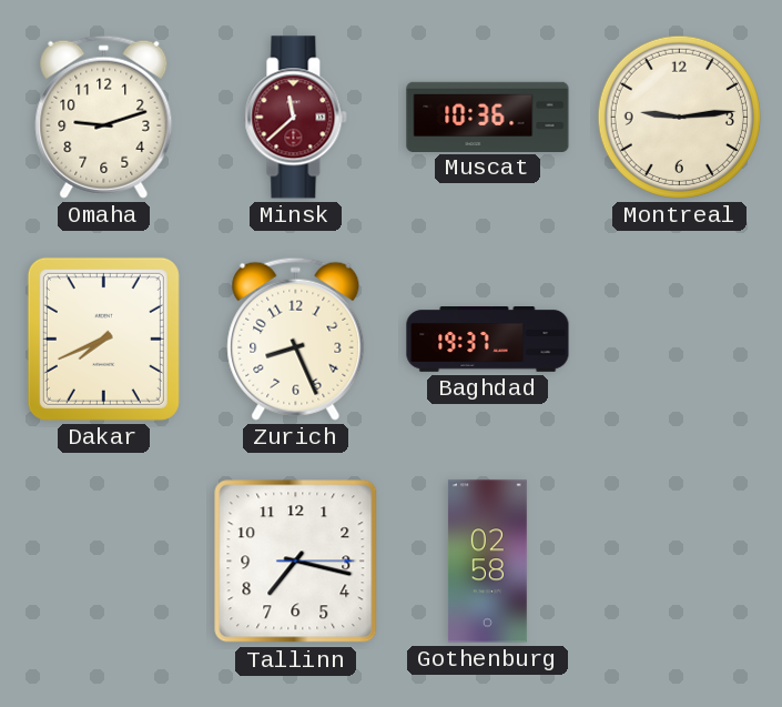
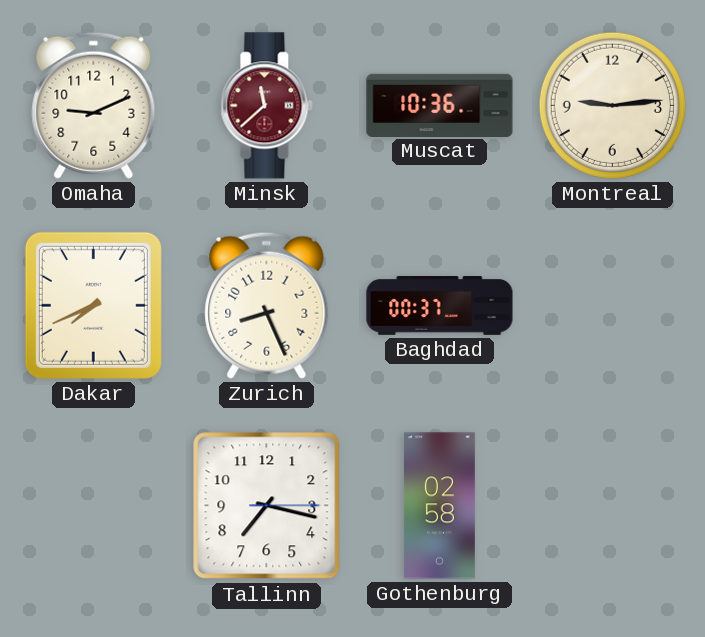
Omaha: 9:12 -> 9:11
Baghdad: 19:37 -> 00:37
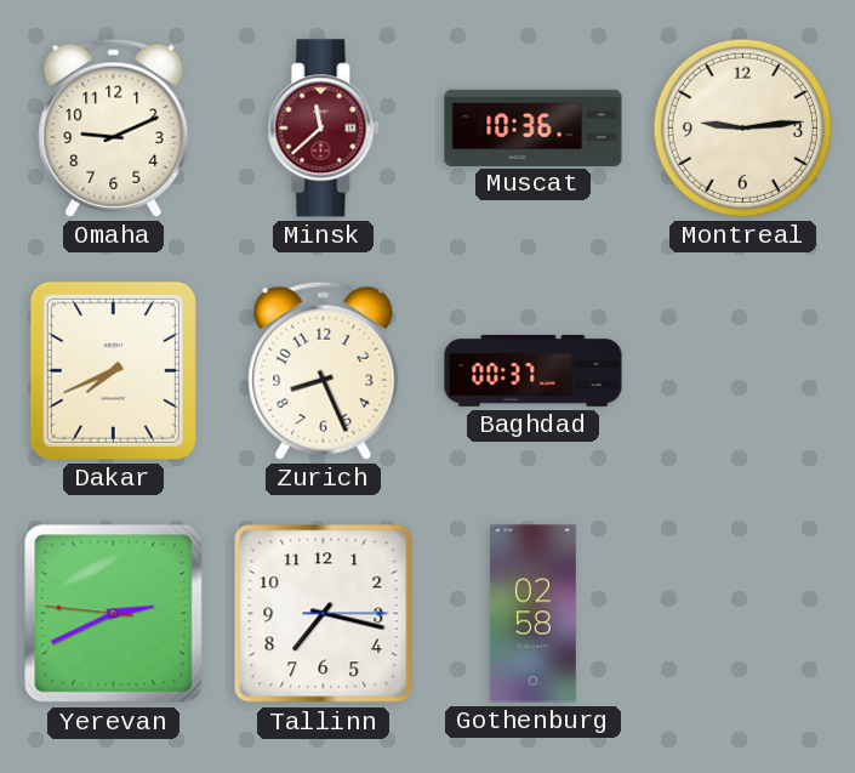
Yerevan: none -> 2:40
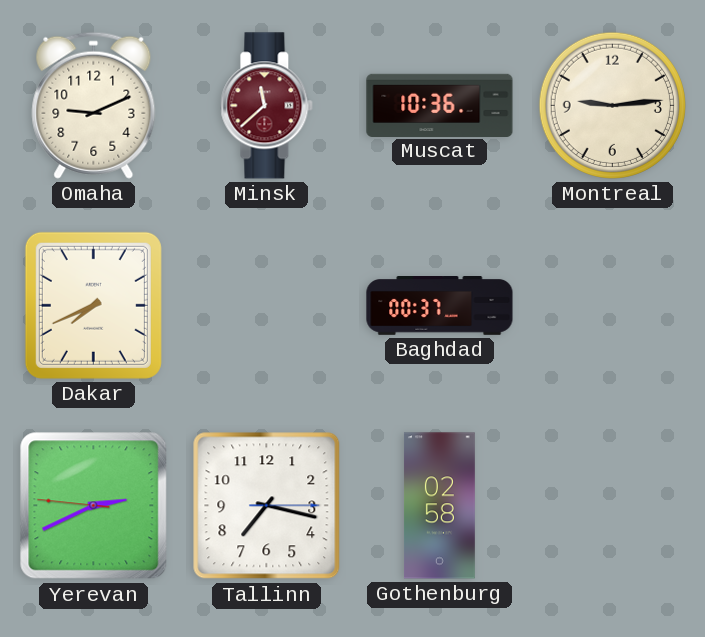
Zurich: 8:26 -> none
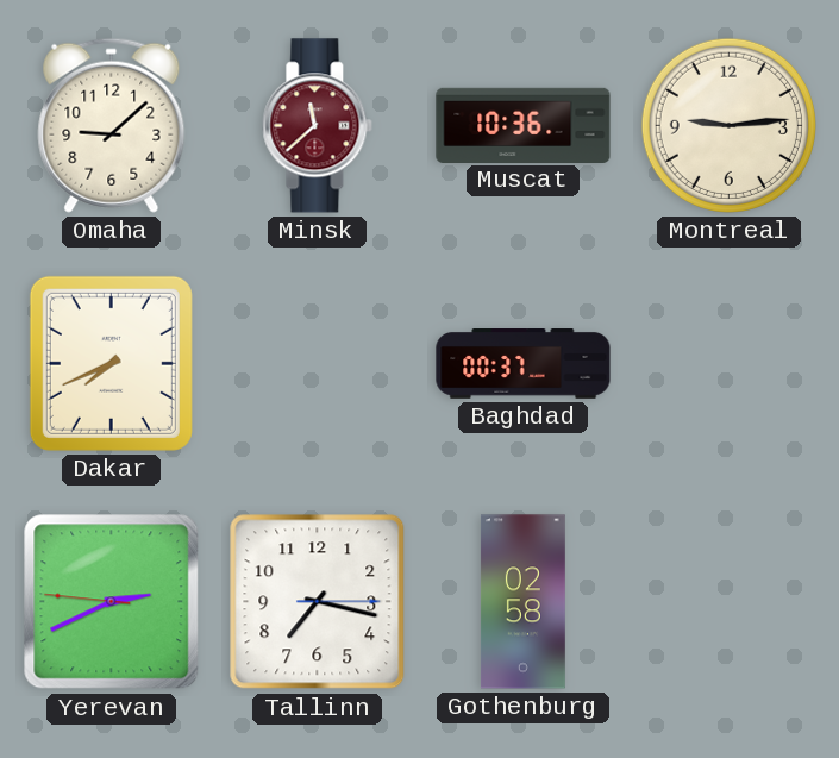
Omaha: 9:11 -> 9:08
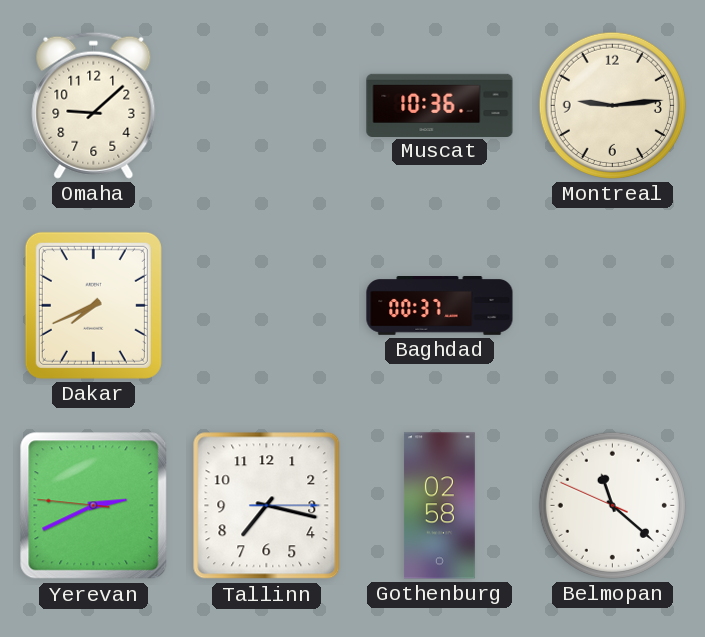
Minsk: 11:38 -> none
Belmopan: none -> 11:21
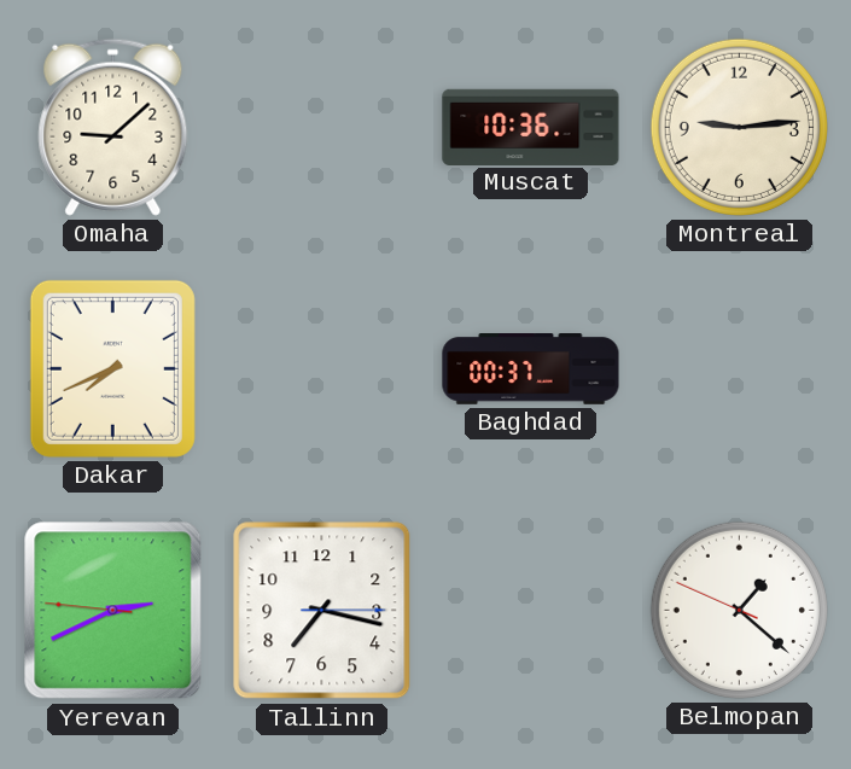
Gothenburg: 02:58 -> none
Belmopan: 11:21 -> 1:21
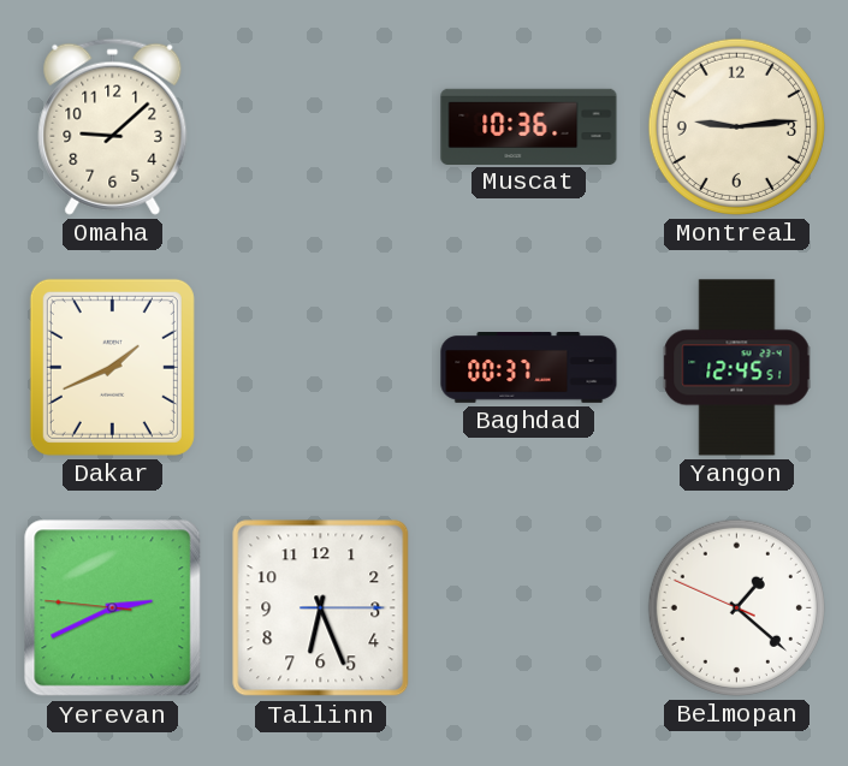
Dakar: 7:41 -> 1:41
Yangon: none -> 12:45
Tallinn: 7:17 -> 6:26
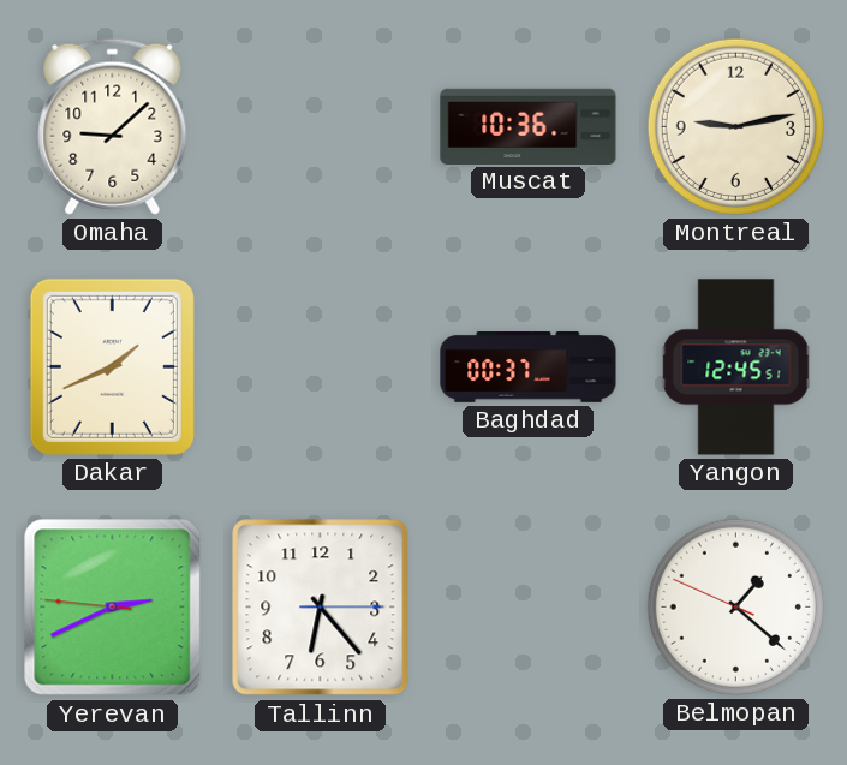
Montreal: 9:14 -> 9:13
Tallinn: 6:26 -> 6:23
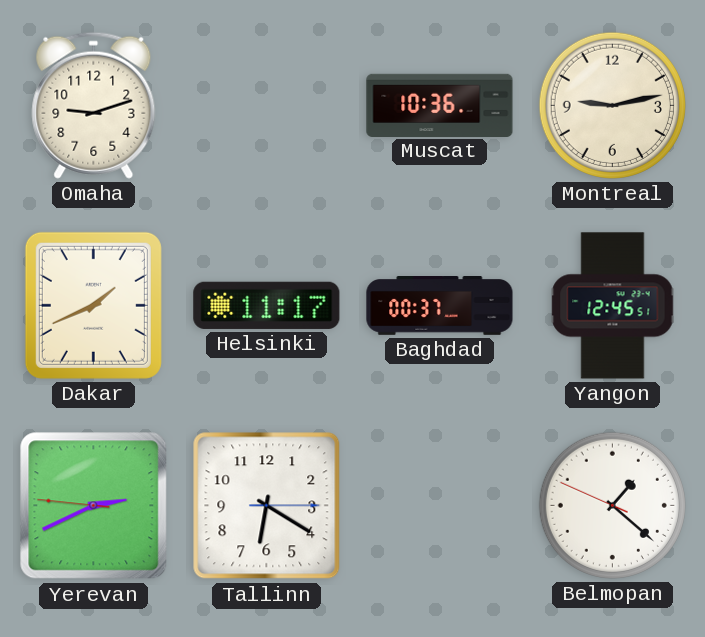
Omaha: 9:08 -> 9:12
Helsinki: none -> 11:17
Tallinn: 6:23 -> 6:20
